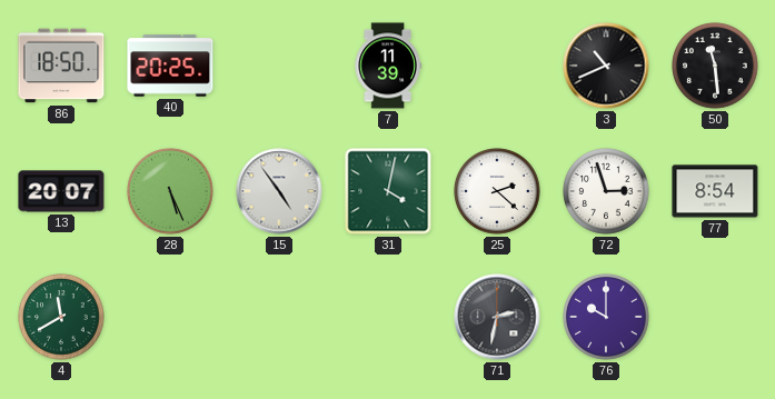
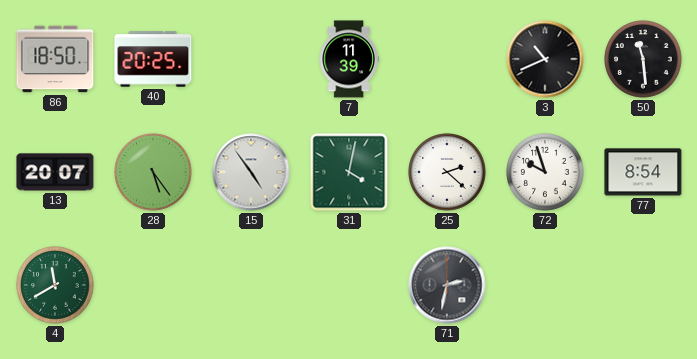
28: 5:26 -> 5:24
72: 2:57 -> 9:57
76: 10:00 -> none
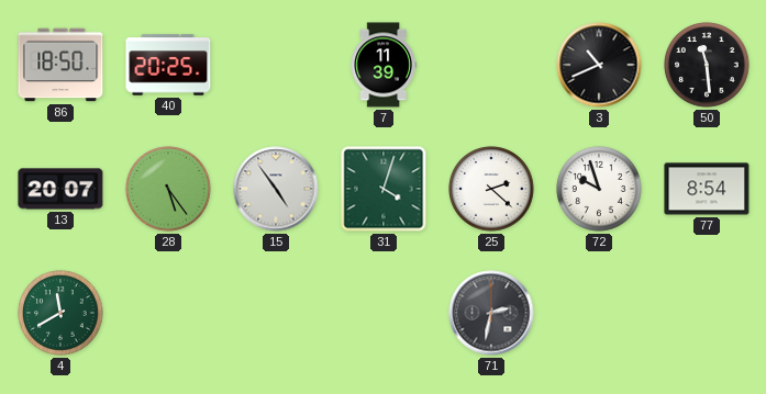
31: 4:02 -> 4:03
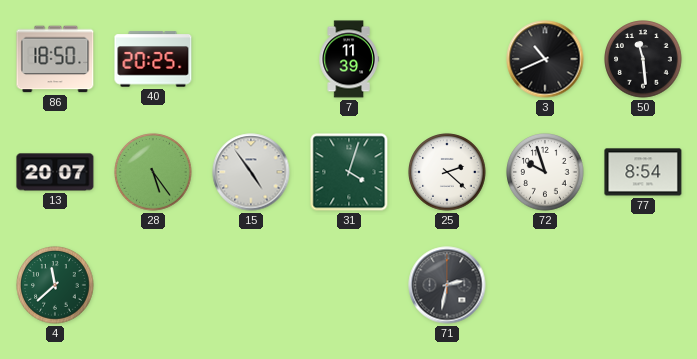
4: 11:40 -> 11:38
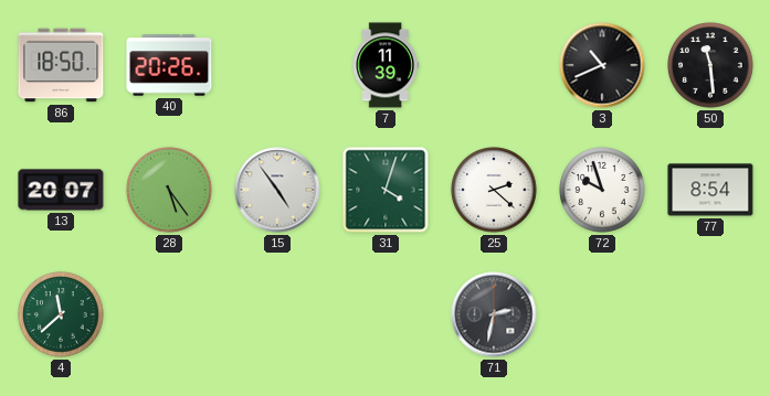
40: 20:25 -> 20:26
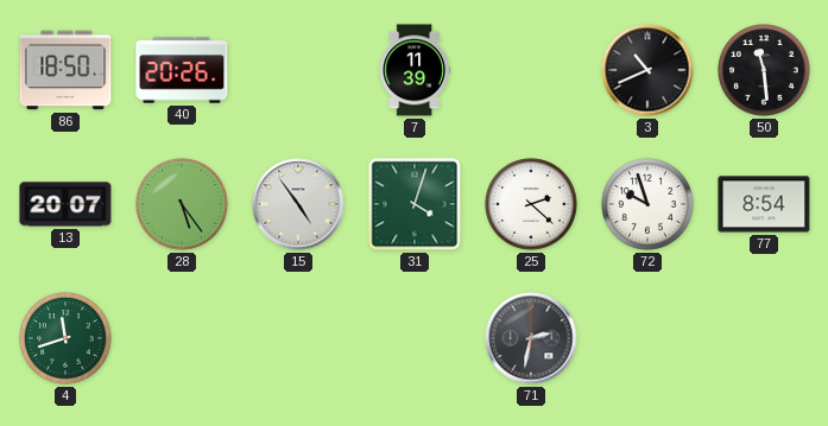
4: 11:38 -> 11:42
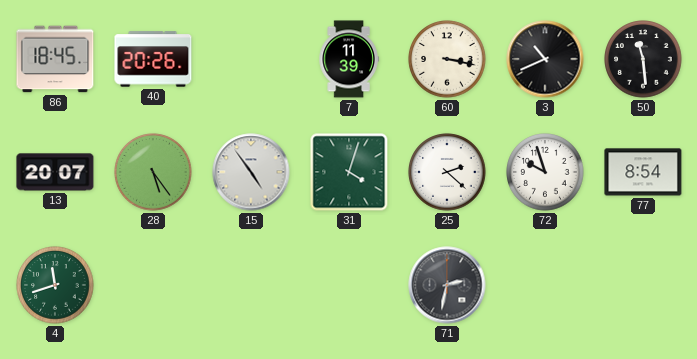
86: 18:50 -> 18:45
60: none -> 3:17
